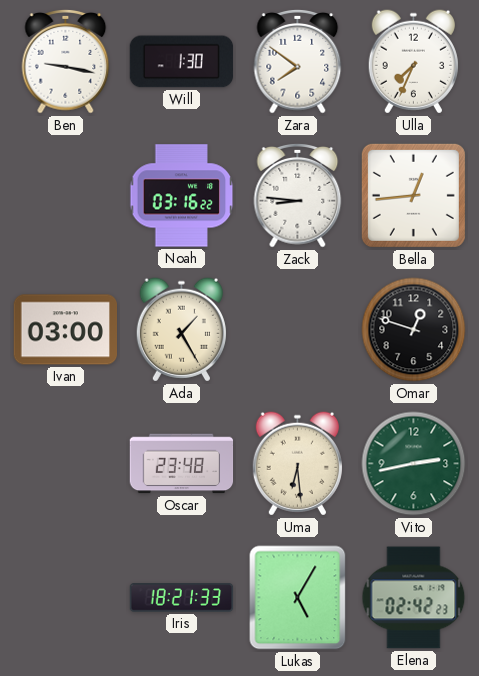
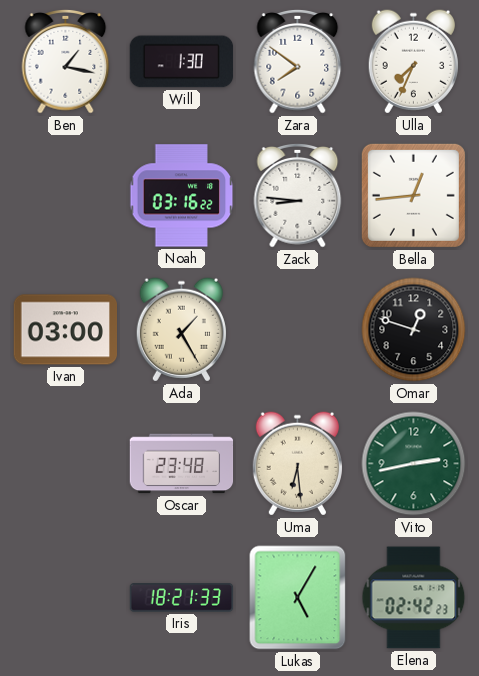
Ben: 9:17 -> 1:17
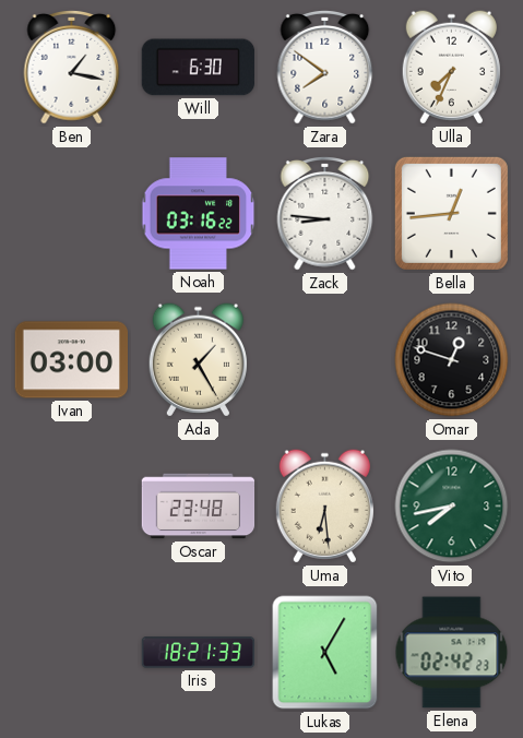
Will: 1:30 -> 6:30
Vito: 2:43 -> 7:43
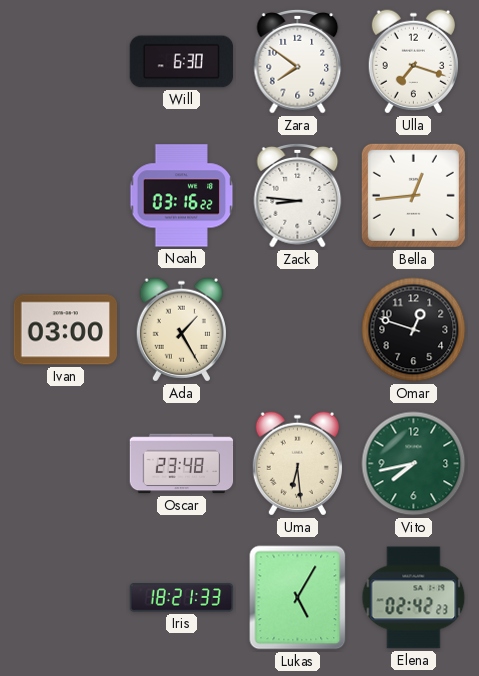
Ben: 1:17 -> none
Ulla: 7:34 -> 7:18
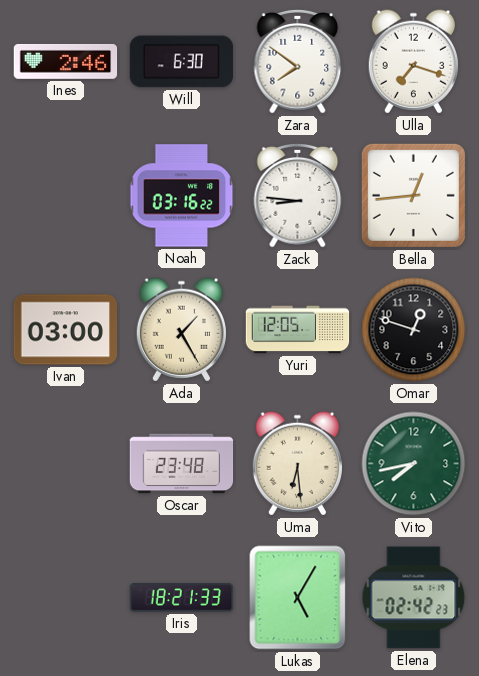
Ines: none -> 2:46
Yuri: none -> 12:05
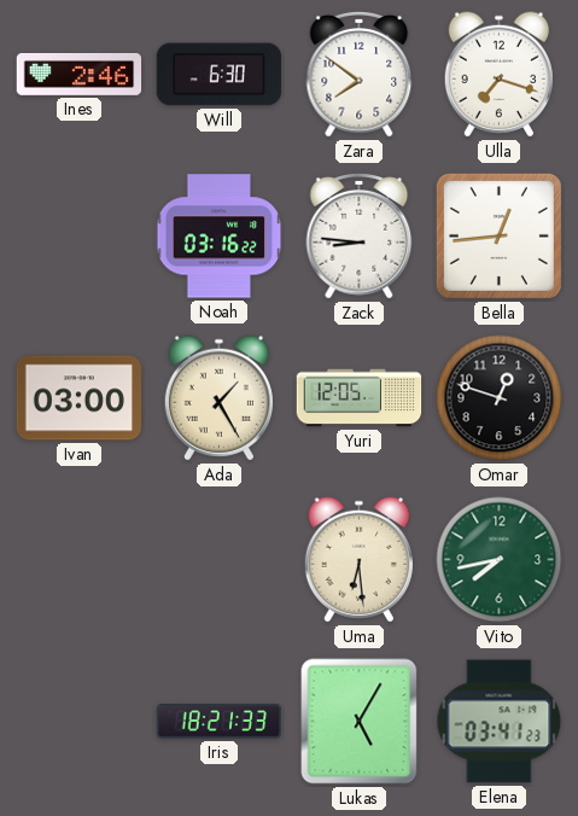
Oscar: 23:48 -> none
Elena: 02:42 -> 03:41
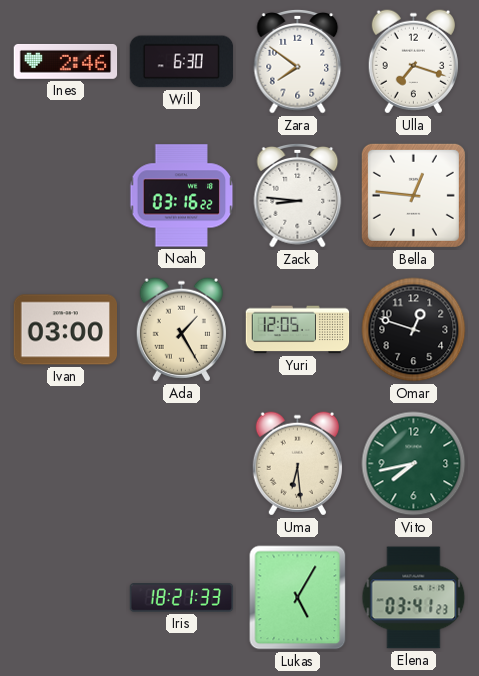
Bella: 12:44 -> 12:46
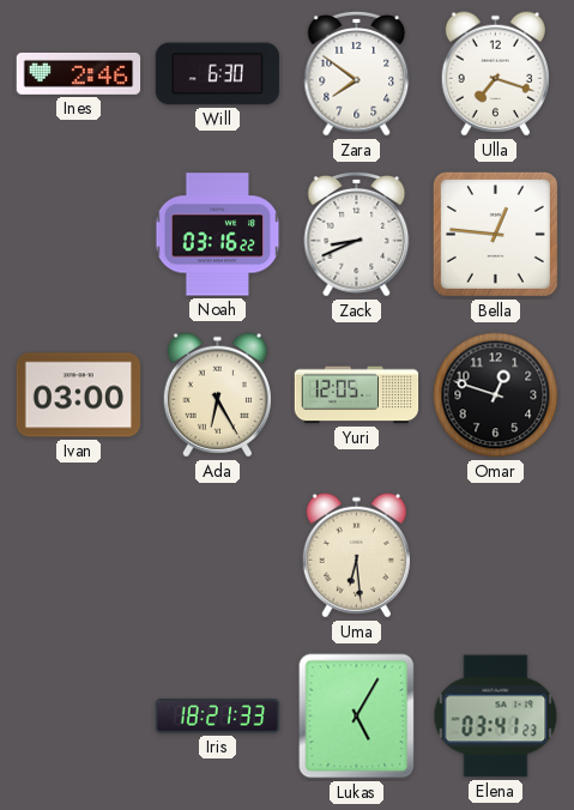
Zack: 8:46 -> 8:41
Ada: 1:25 -> 6:25
Vito: 7:43 -> none
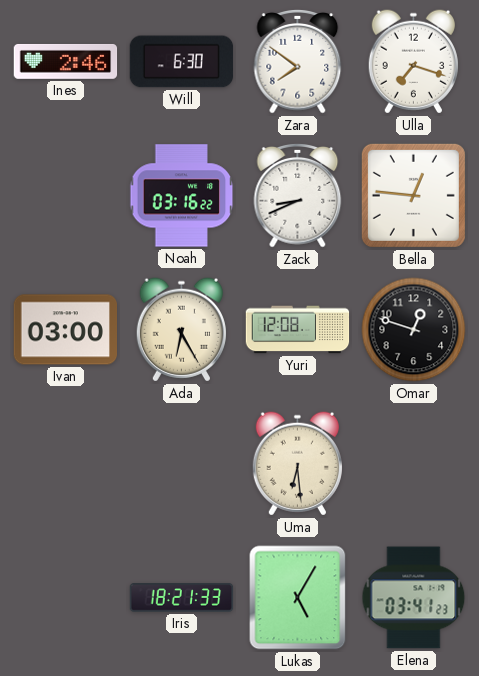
Yuri: 12:05 -> 12:08
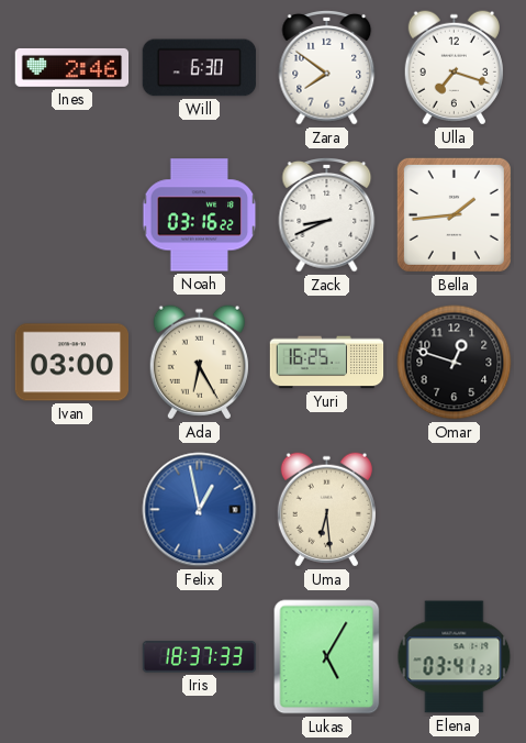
Bella: 12:46 -> 1:44
Yuri: 12:08 -> 16:25
Felix: none -> 12:58
Iris: 18:21 -> 18:37
